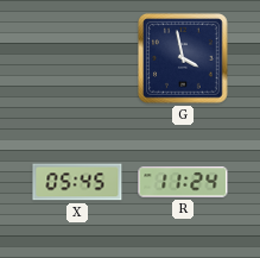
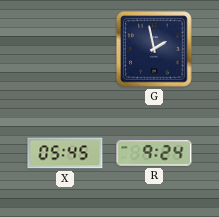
G: 3:58 -> 1:58
R: 11:24 -> 9:24
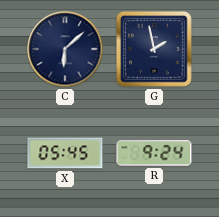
C: none -> 6:08
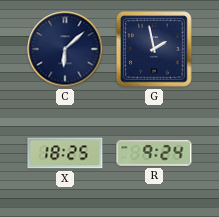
X: 05:45 -> 18:25
